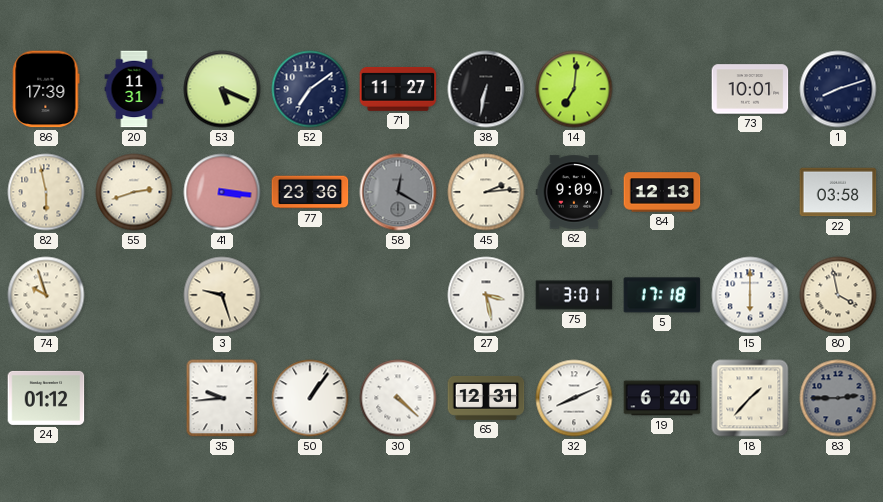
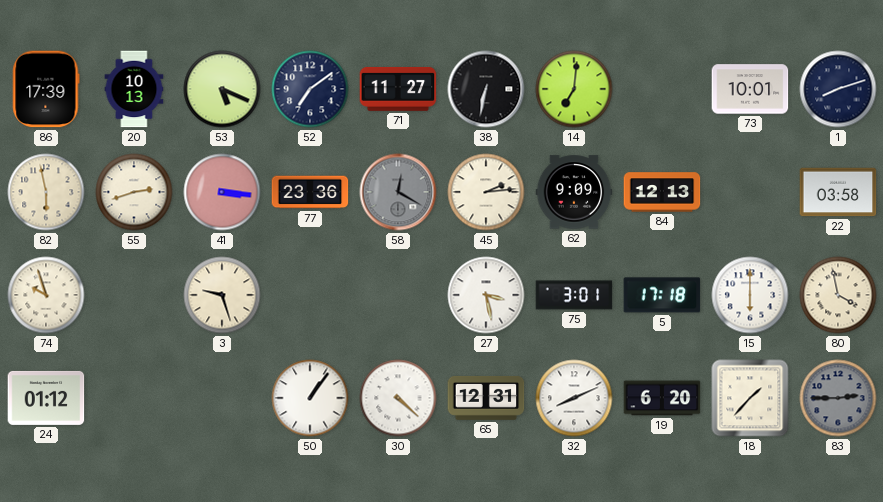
20: 11:31 -> 10:13
35: 9:44 -> none
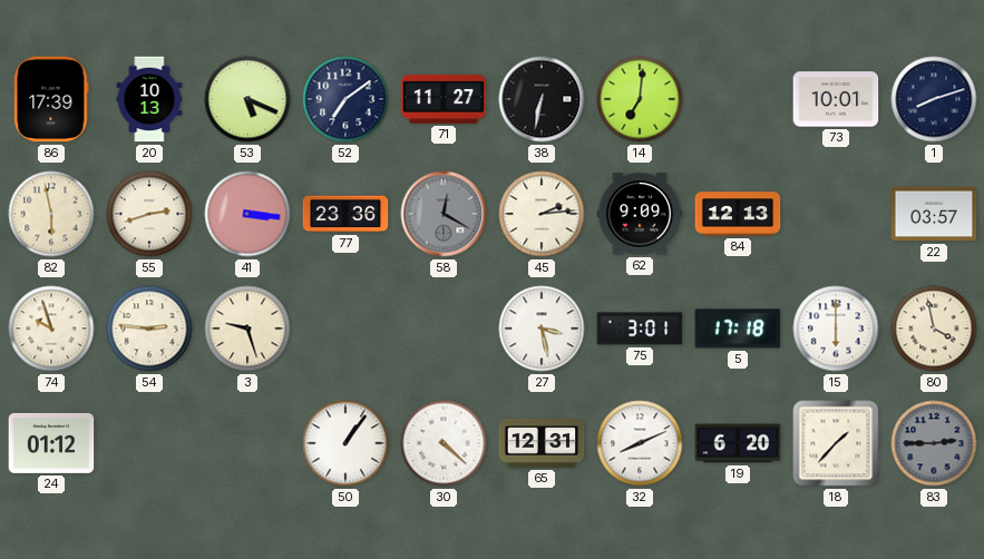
22: 03:58 -> 03:57
54: none -> 2:46
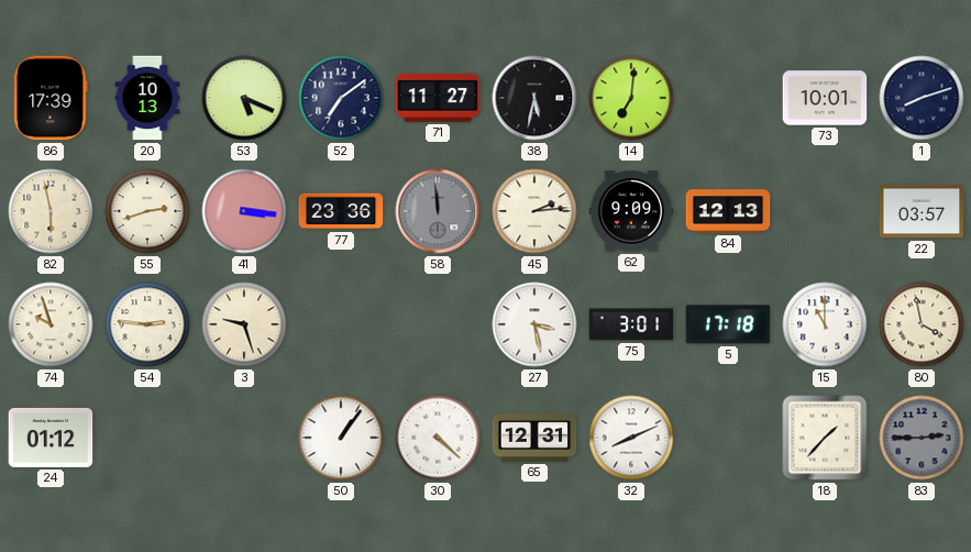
38: 6:32 -> 5:32
58: 12:20 -> 11:59
15: 6:00 -> 11:00
19: 6:20 -> none
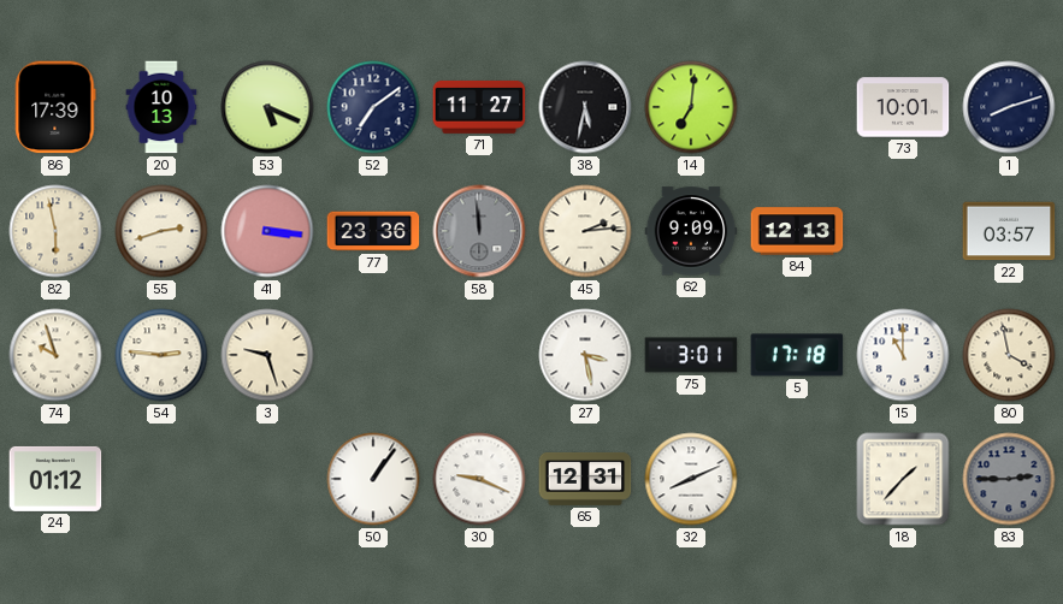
30: 4:22 -> 9:19
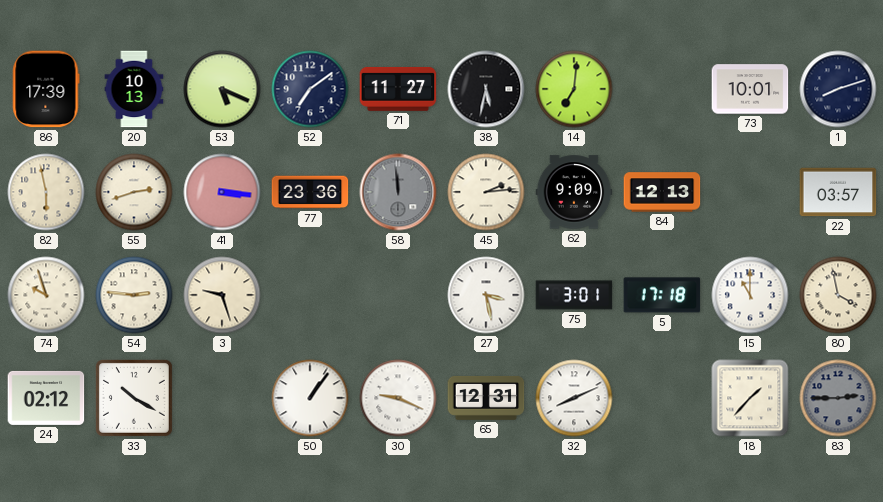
24: 01:12 -> 02:12
33: none -> 10:20
